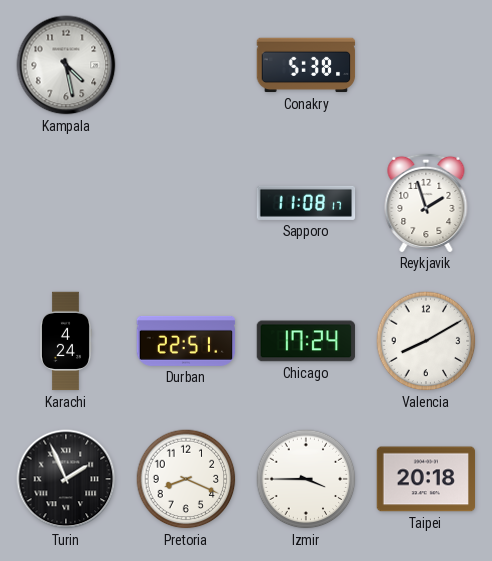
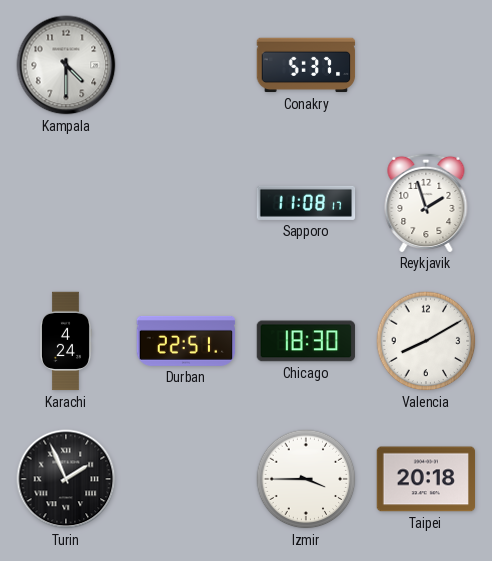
Kampala: 4:28 -> 4:30
Conakry: 5:38 -> 5:37
Chicago: 17:24 -> 18:30
Pretoria: 8:19 -> none
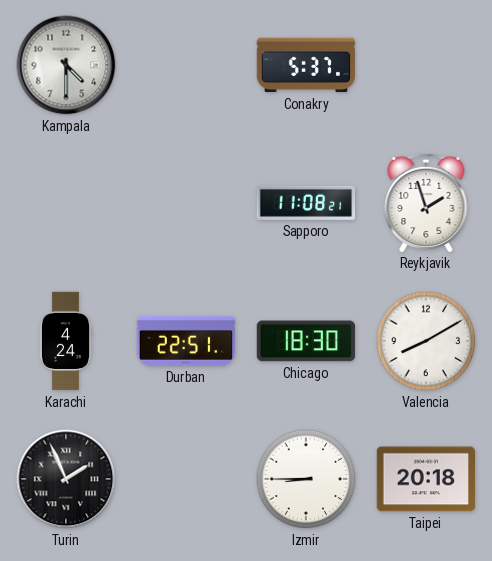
Sapporo: 11:08:17 -> 11:08:21
Izmir: 3:45 -> 8:45
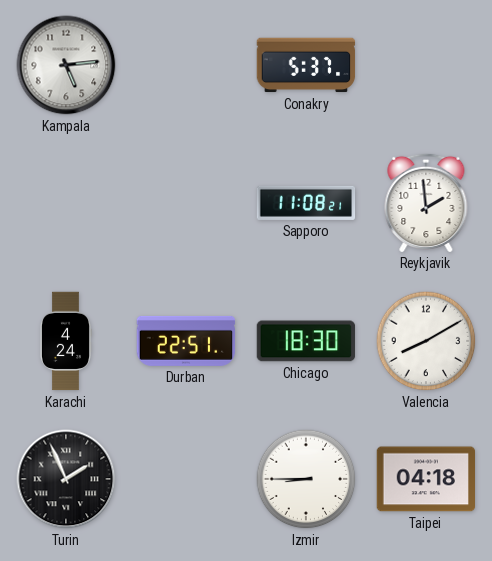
Kampala: 4:30 -> 5:14
Reykjavik: 1:57 -> 1:59
Taipei: 20:18 -> 04:18
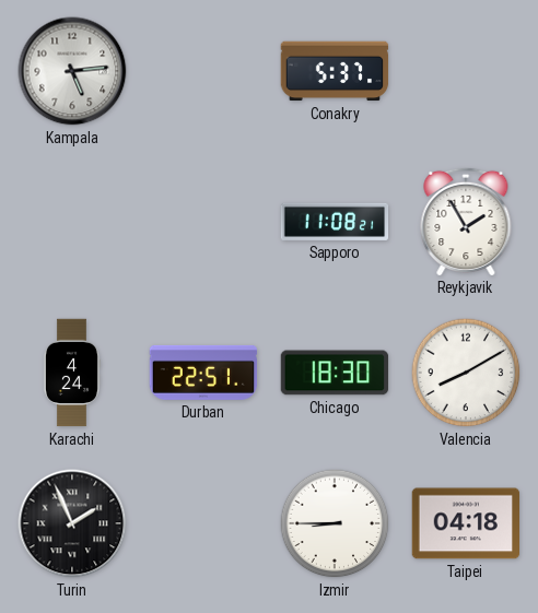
Reykjavik: 1:59 -> 1:55
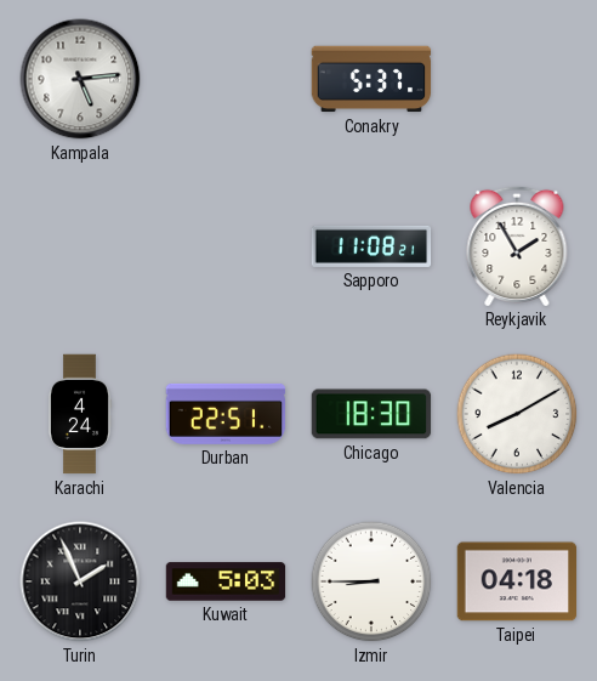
Kuwait: none -> 5:03
